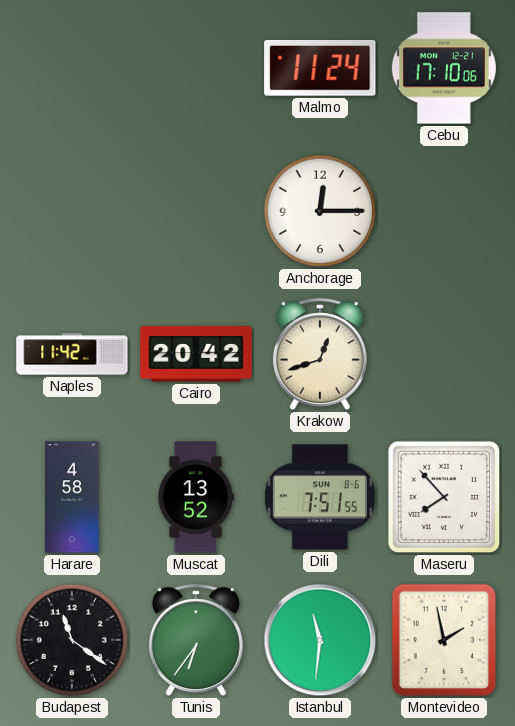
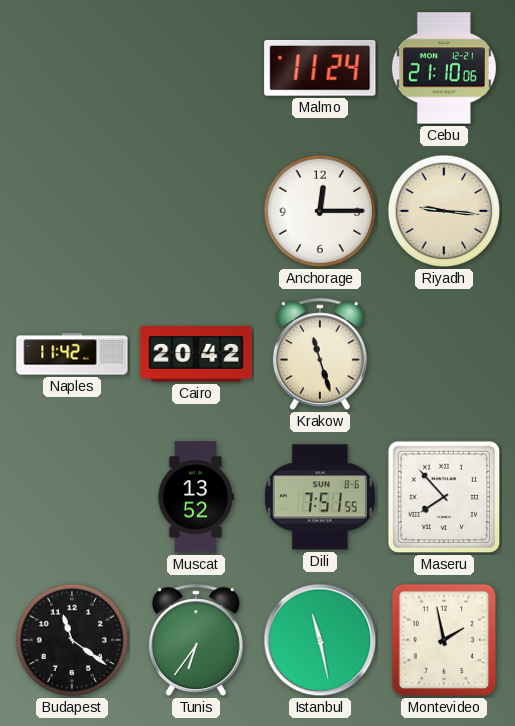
Cebu: 17:10 -> 21:10
Riyadh: none -> 9:16
Krakow: 12:42 -> 11:27
Harare: 4:58 -> none
Istanbul: 11:31 -> 11:28
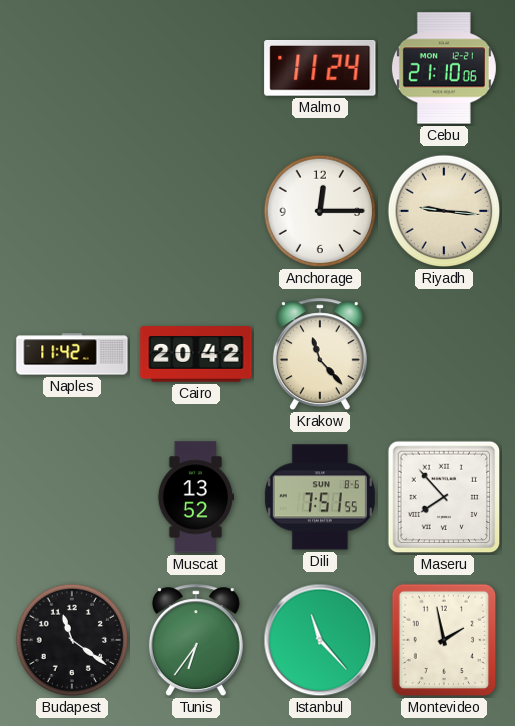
Krakow: 11:27 -> 11:23
Istanbul: 11:28 -> 11:23
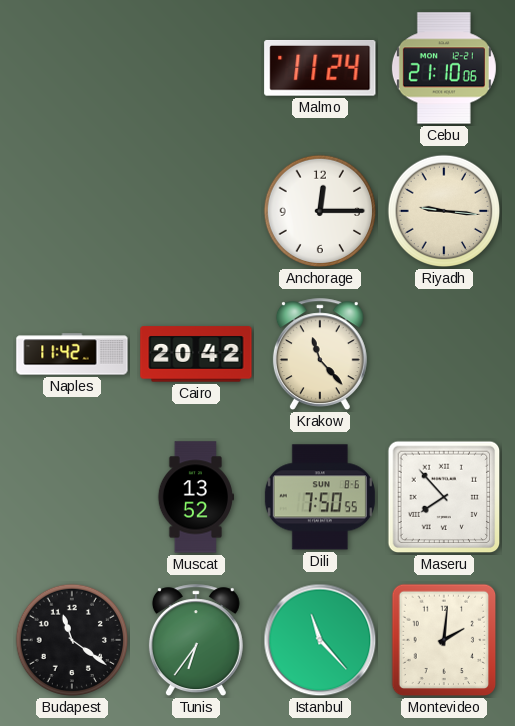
Dili: 7:51 -> 7:50
Montevideo: 1:58 -> 2:01
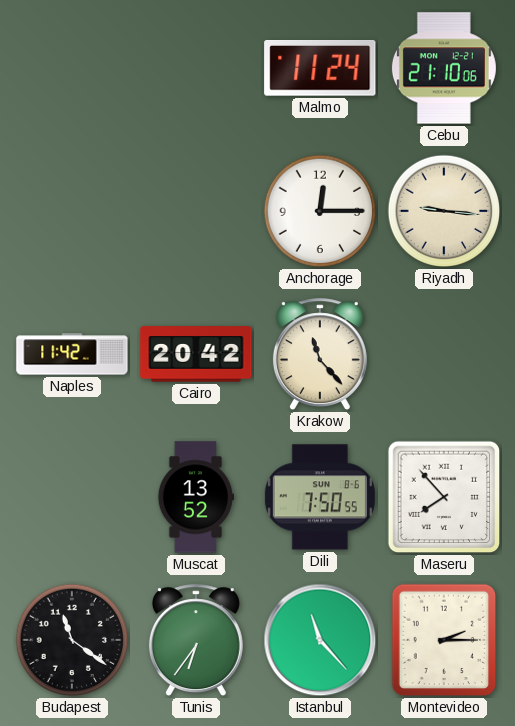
Montevideo: 2:01 -> 2:15
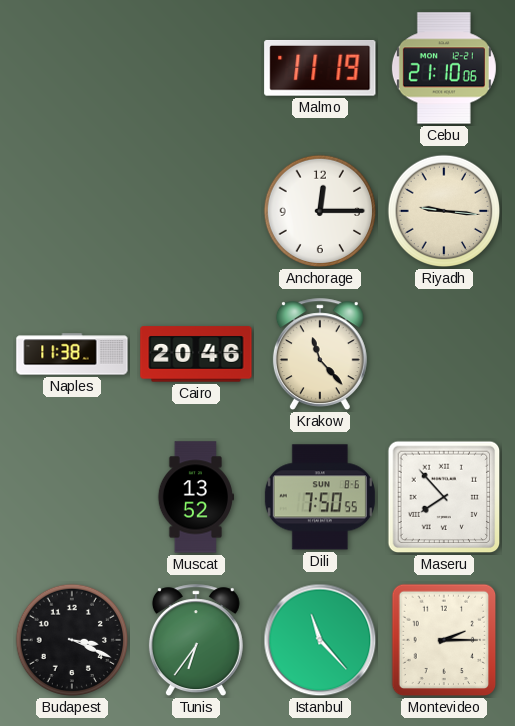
Malmo: 11:24 -> 11:19
Naples: 11:42 -> 11:38
Cairo: 20:42 -> 20:46
Budapest: 11:21 -> 3:19
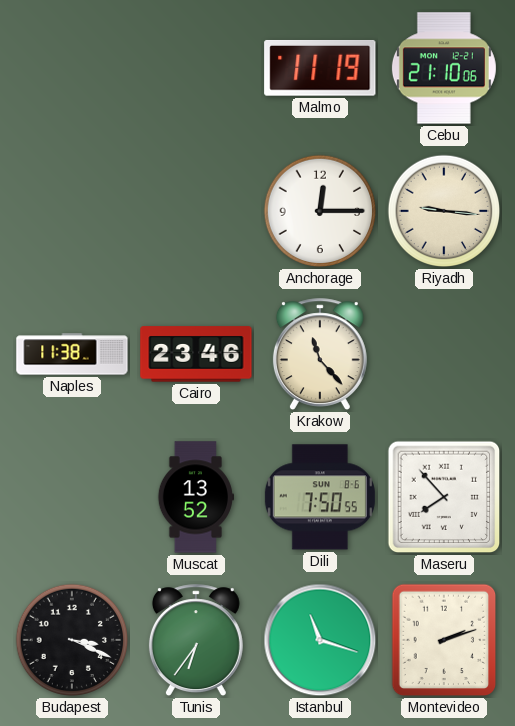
Cairo: 20:46 -> 23:46
Istanbul: 11:23 -> 11:18
Montevideo: 2:15 -> 2:12
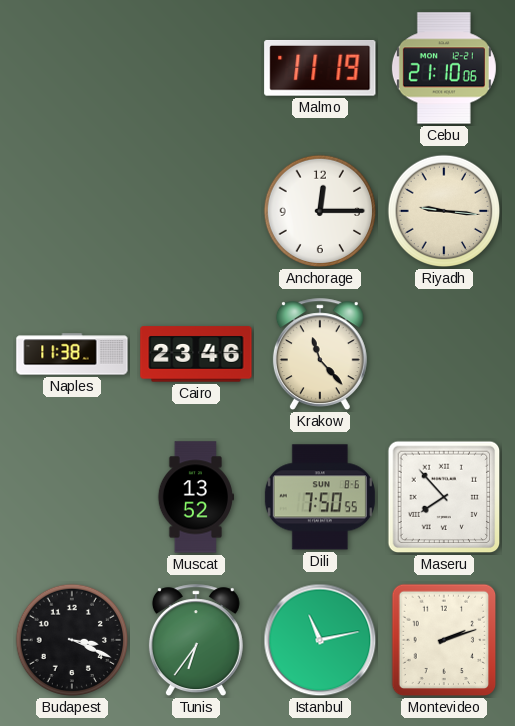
Istanbul: 11:18 -> 11:13
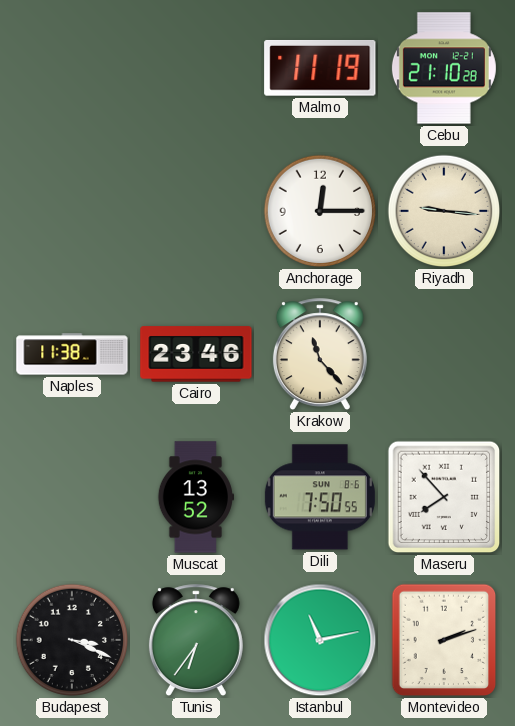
Cebu: 21:10:06 -> 21:10:28
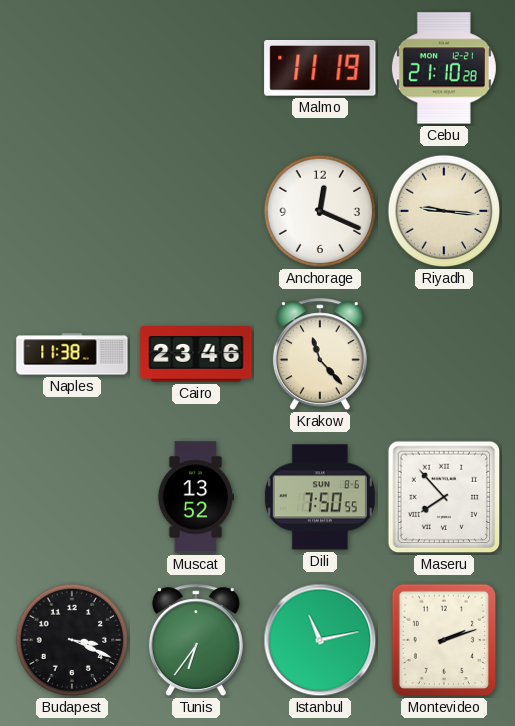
Anchorage: 12:15 -> 12:19
